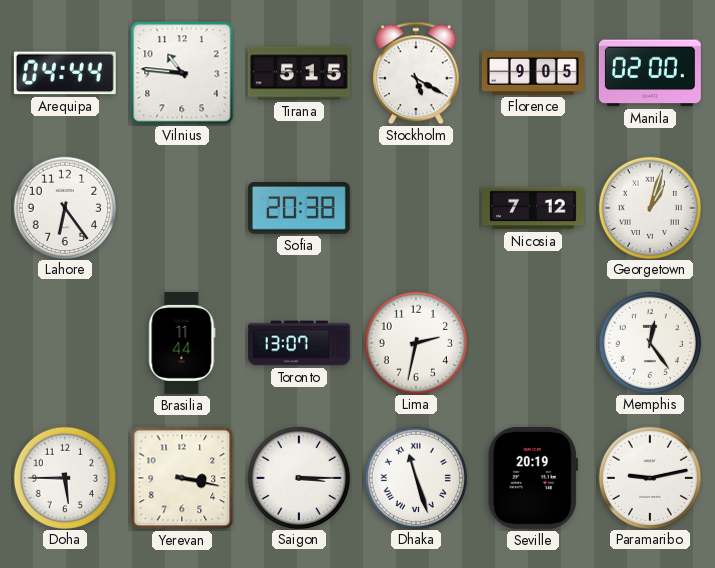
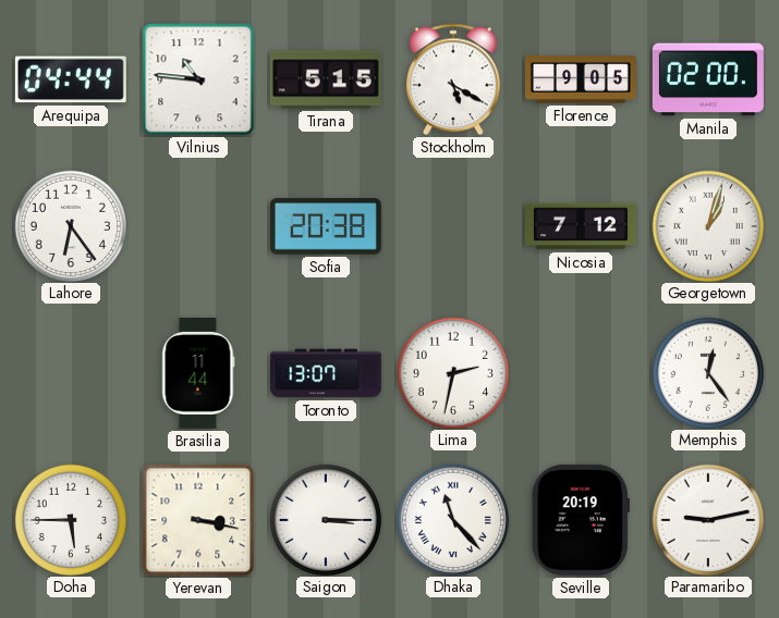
Dhaka: 11:27 -> 11:23
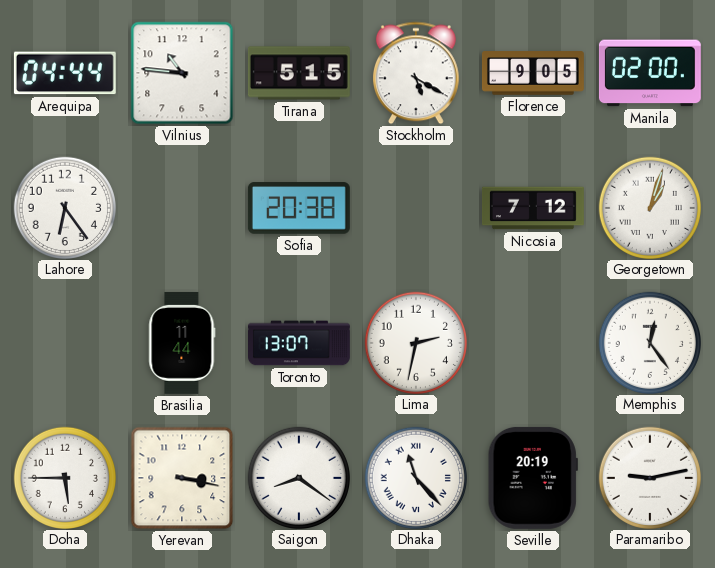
Saigon: 3:15 -> 8:21
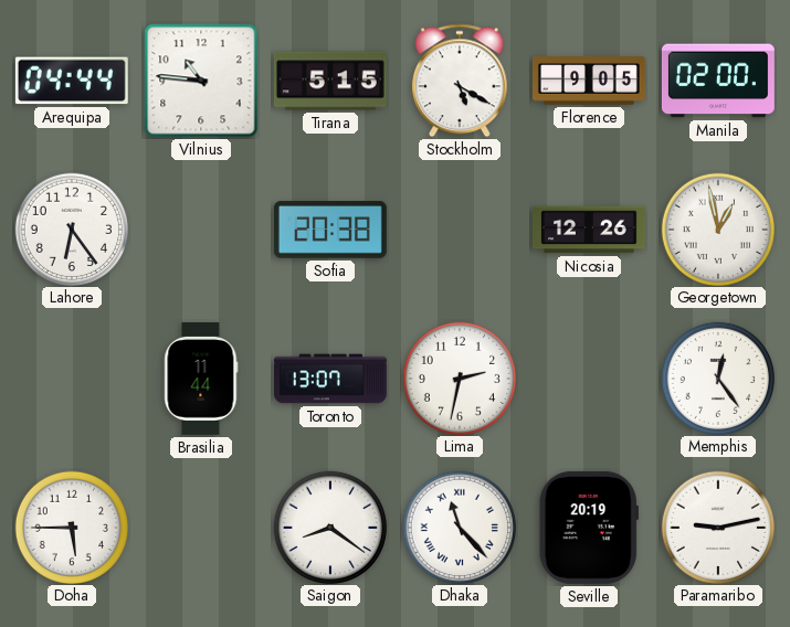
Nicosia: 7:12 -> 12:26
Georgetown: 1:03 -> 12:58
Yerevan: 3:17 -> none
